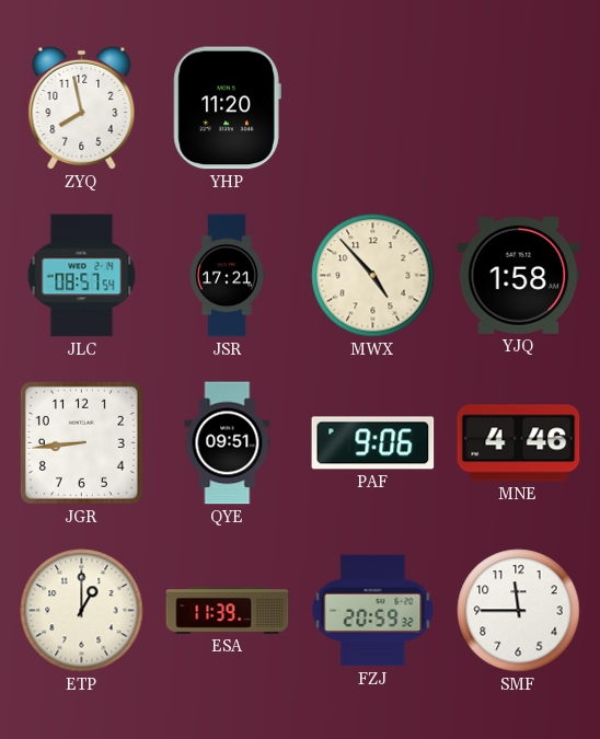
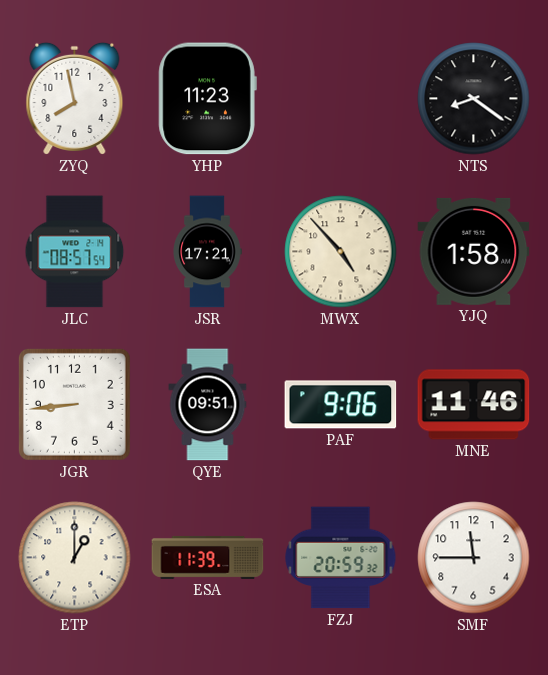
YHP: 11:20 -> 11:23
NTS: none -> 8:21
MNE: 4:46 -> 11:46
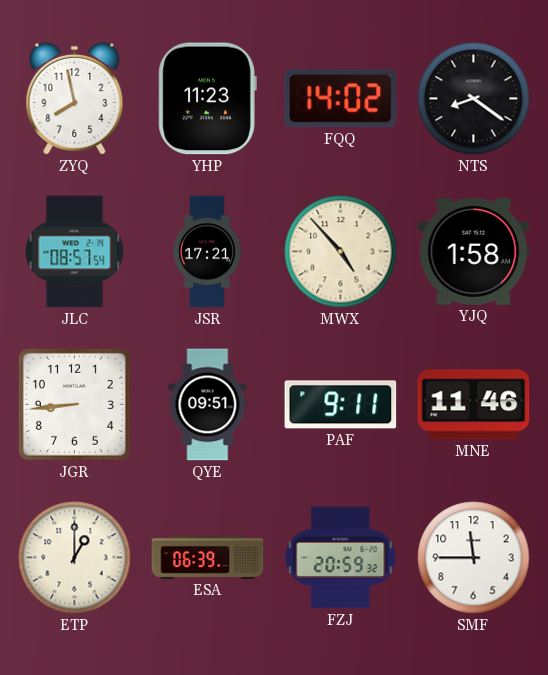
FQQ: none -> 14:02
PAF: 9:06 -> 9:11
ESA: 11:39 -> 06:39
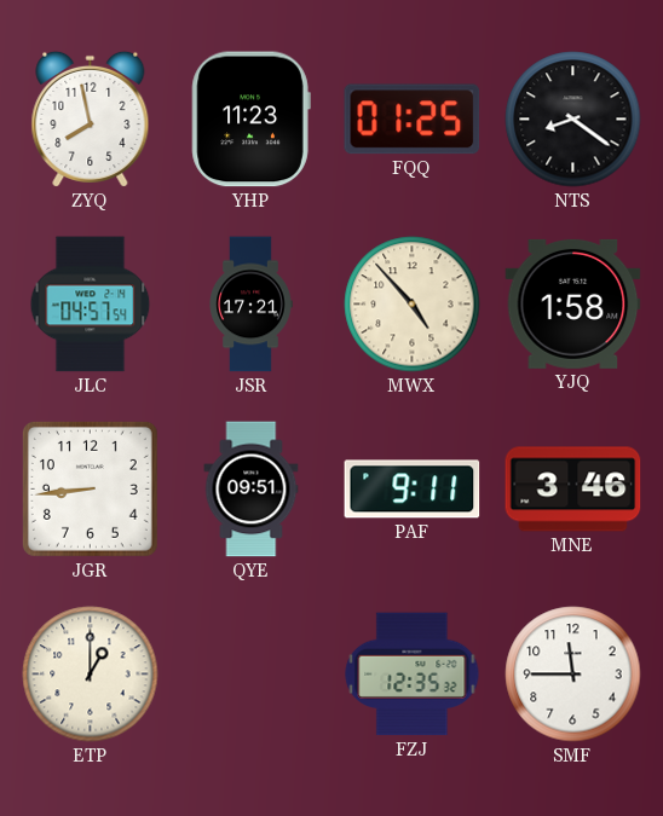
FQQ: 14:02 -> 01:25
JLC: 08:57 -> 04:57
MNE: 11:46 -> 3:46
ESA: 06:39 -> none
FZJ: 20:59 -> 12:35
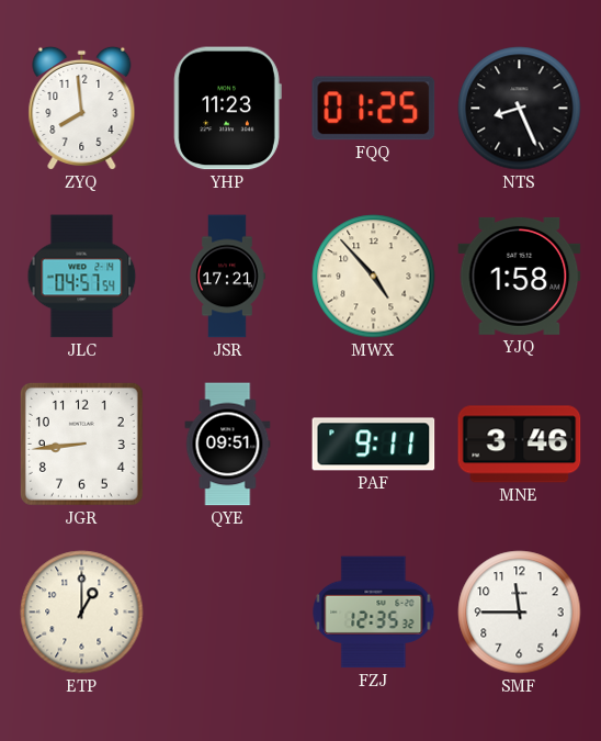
ZYQ: 7:58 -> 7:59
NTS: 8:21 -> 8:26
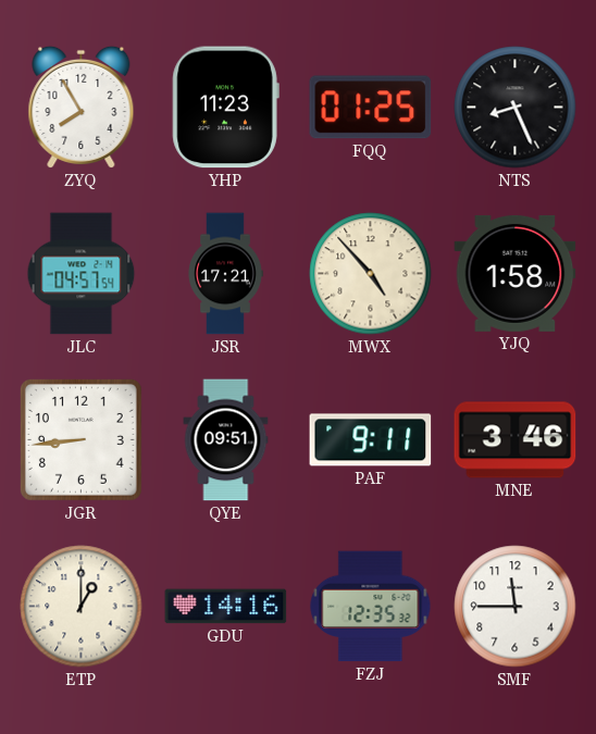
ZYQ: 7:59 -> 7:55
GDU: none -> 14:16
